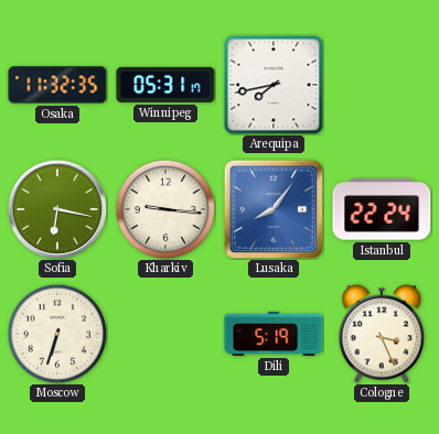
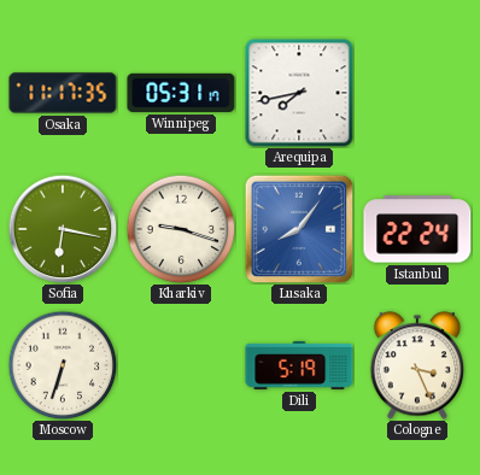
Osaka: 11:32 -> 11:17
Kharkiv: 9:16 -> 9:18
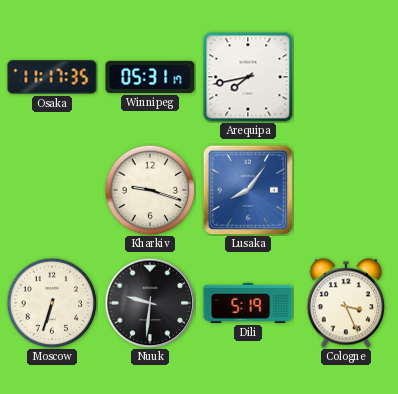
Sofia: 6:17 -> none
Istanbul: 22:24 -> none
Nuuk: none -> 9:31
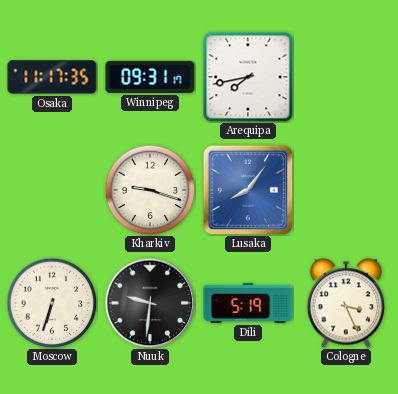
Winnipeg: 05:31 -> 09:31
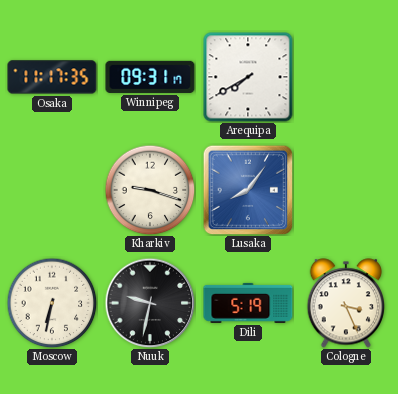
Arequipa: 7:43 -> 7:40
Moscow: 6:33 -> 6:32
Nuuk: 9:31 -> 9:32
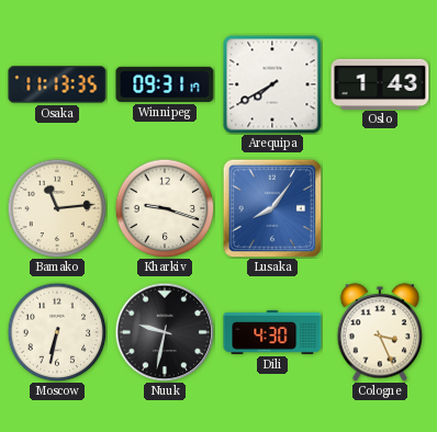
Osaka: 11:17 -> 11:13
Oslo: none -> 1:43
Bamako: none -> 11:14
Dili: 5:19 -> 4:30
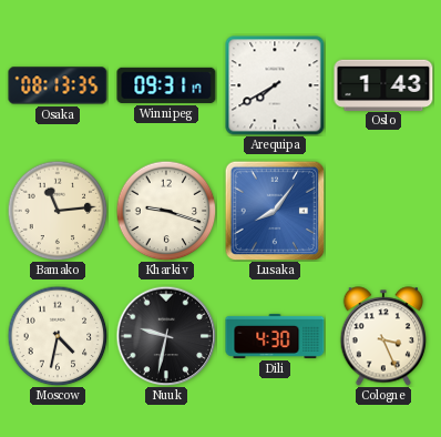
Osaka: 11:13 -> 08:13
Moscow: 6:32 -> 4:32
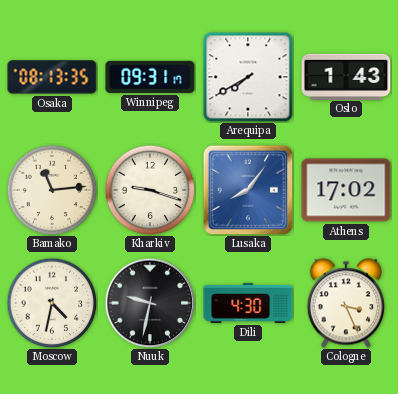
Athens: none -> 17:02
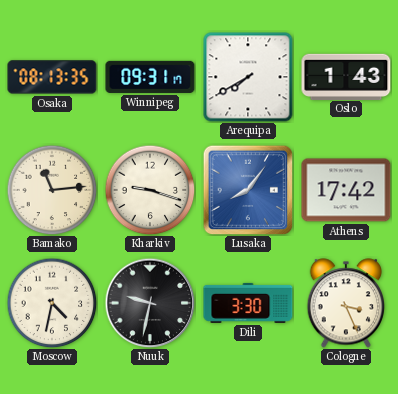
Athens: 17:02 -> 17:42
Dili: 4:30 -> 3:30
